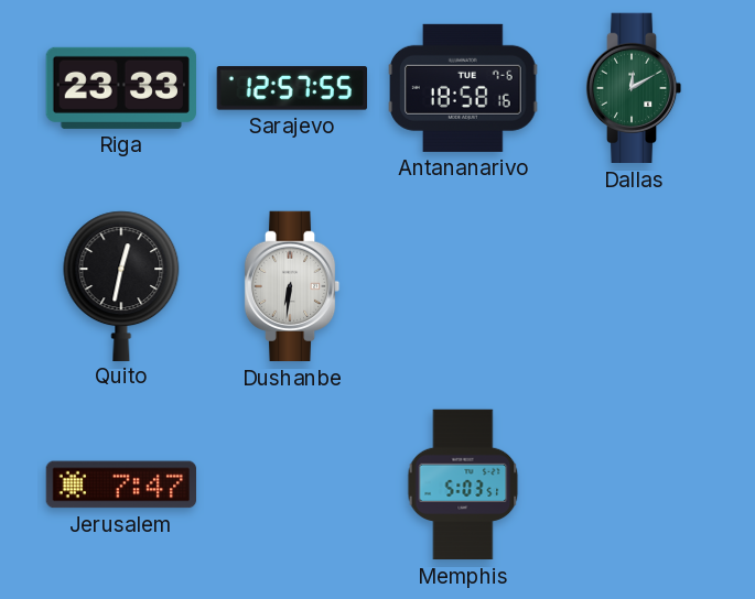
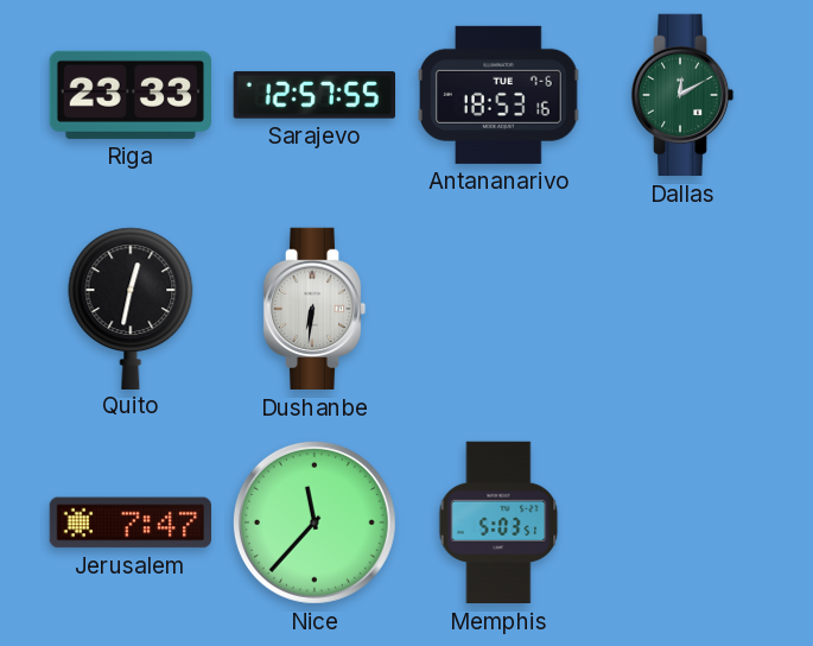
Antananarivo: 18:58 -> 18:53
Nice: none -> 11:37
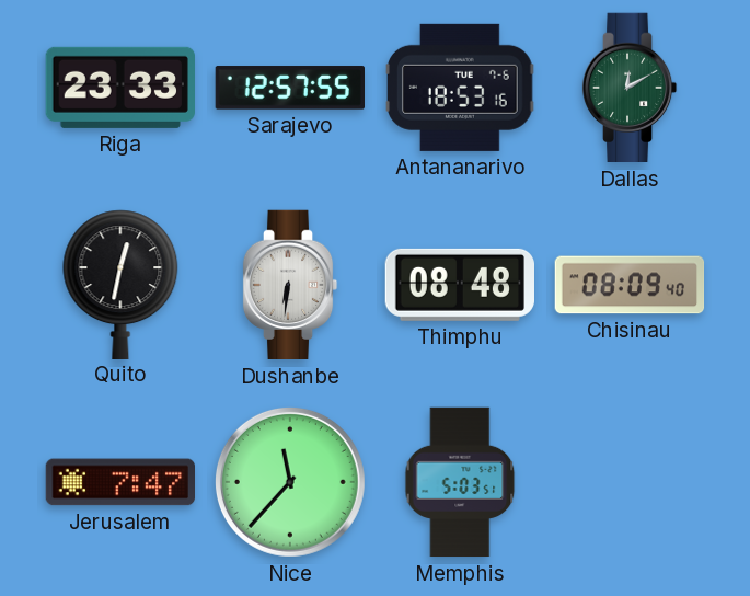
Thimphu: none -> 08:48
Chisinau: none -> 08:09
